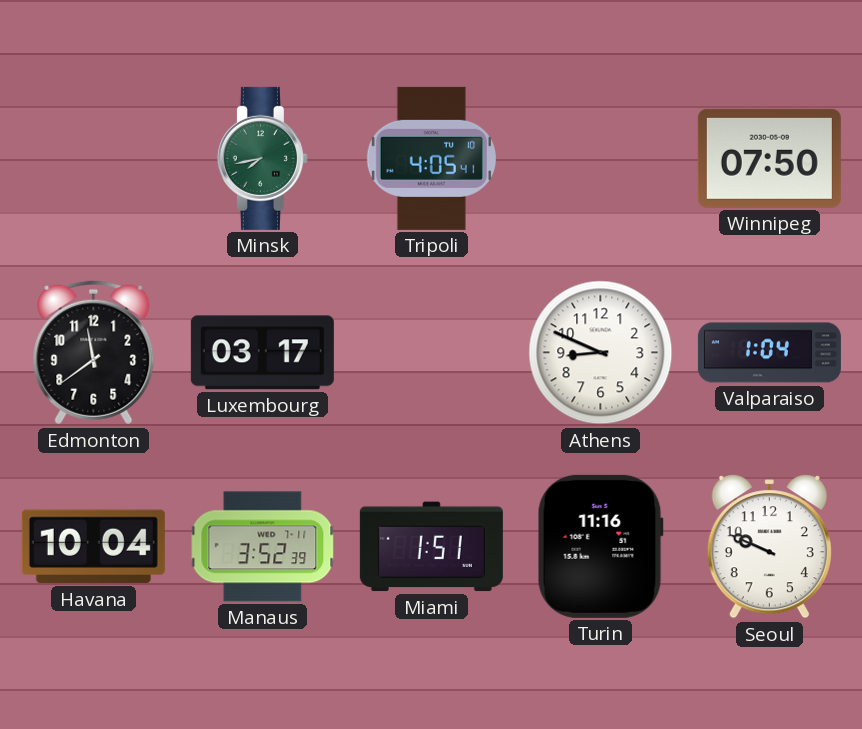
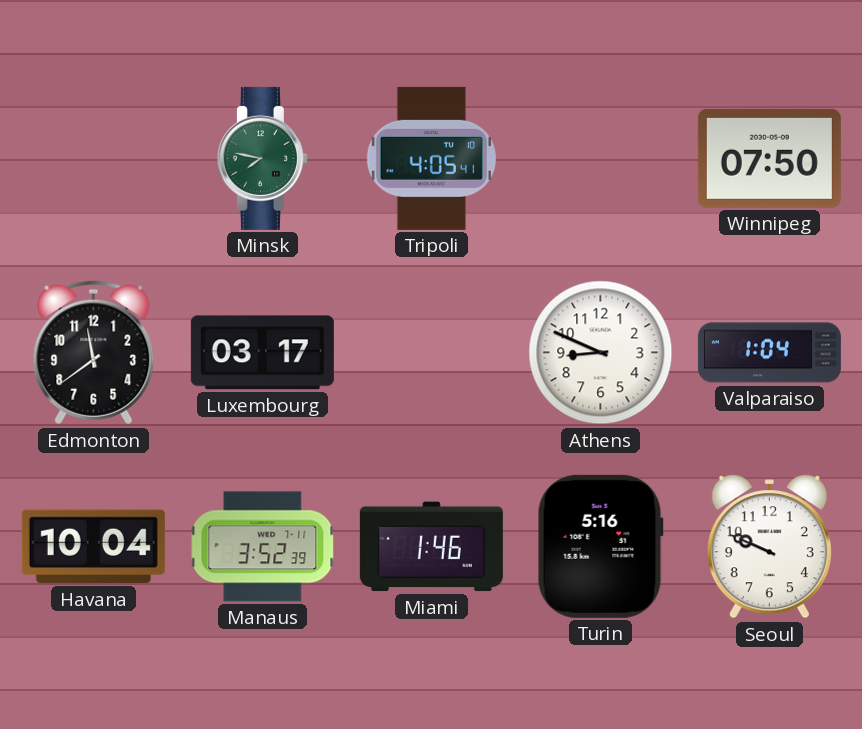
Minsk: 7:43 -> 7:47
Miami: 1:51 -> 1:46
Turin: 11:16 -> 5:16
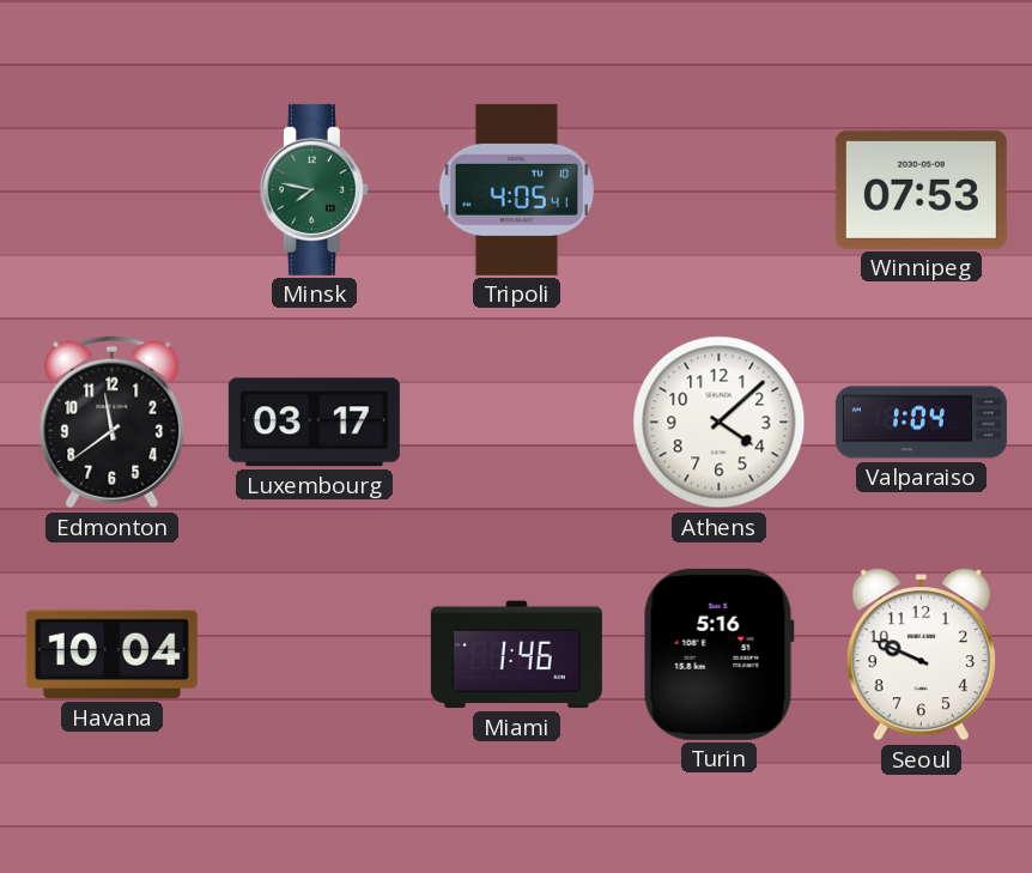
Winnipeg: 07:50 -> 07:53
Athens: 8:49 -> 4:08
Manaus: 3:52 -> none
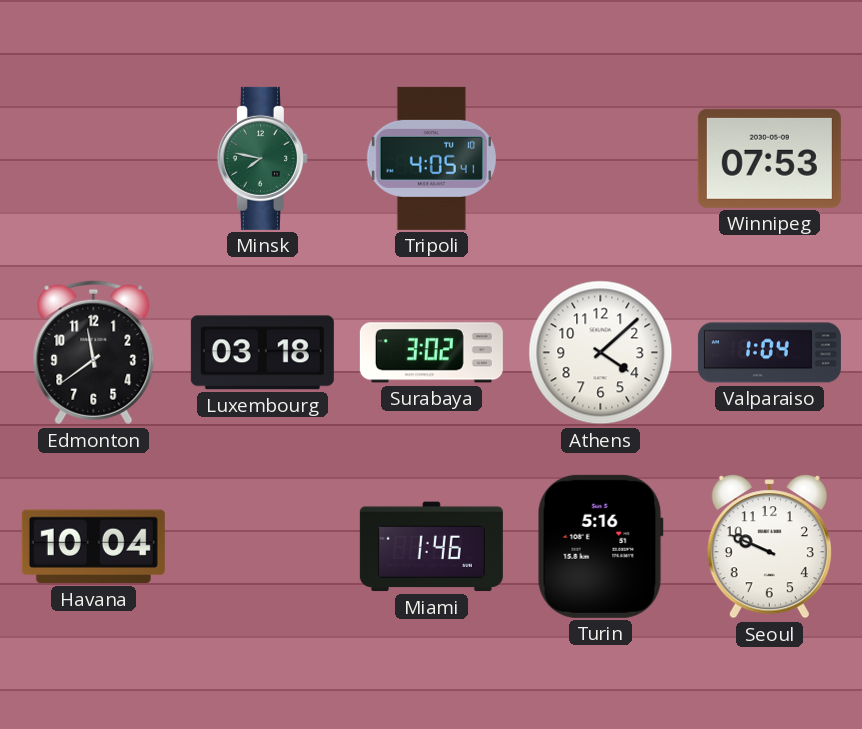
Luxembourg: 03:17 -> 03:18
Surabaya: none -> 3:02
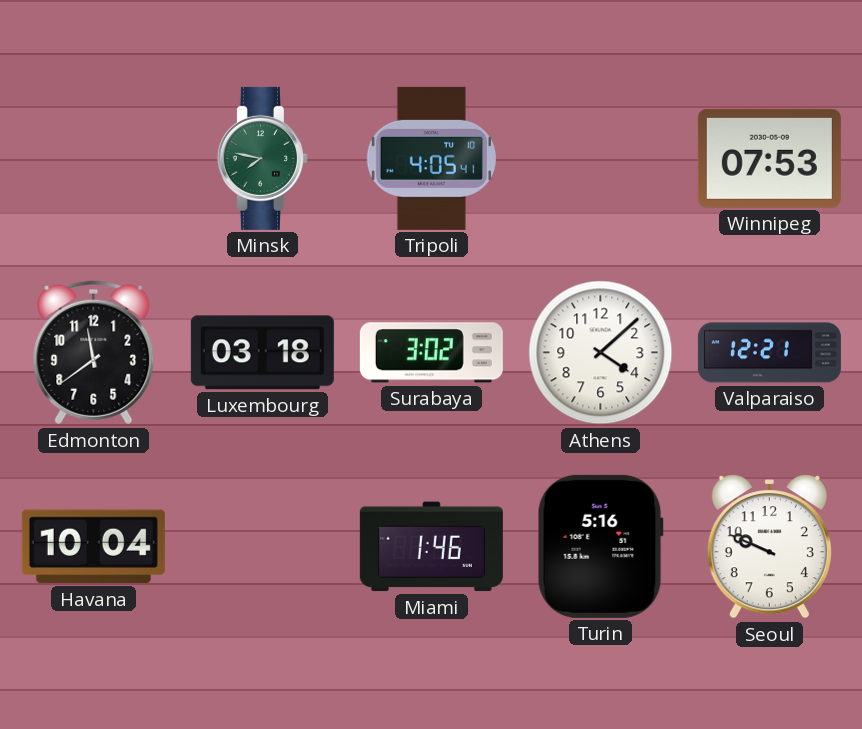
Valparaiso: 1:04 -> 12:21
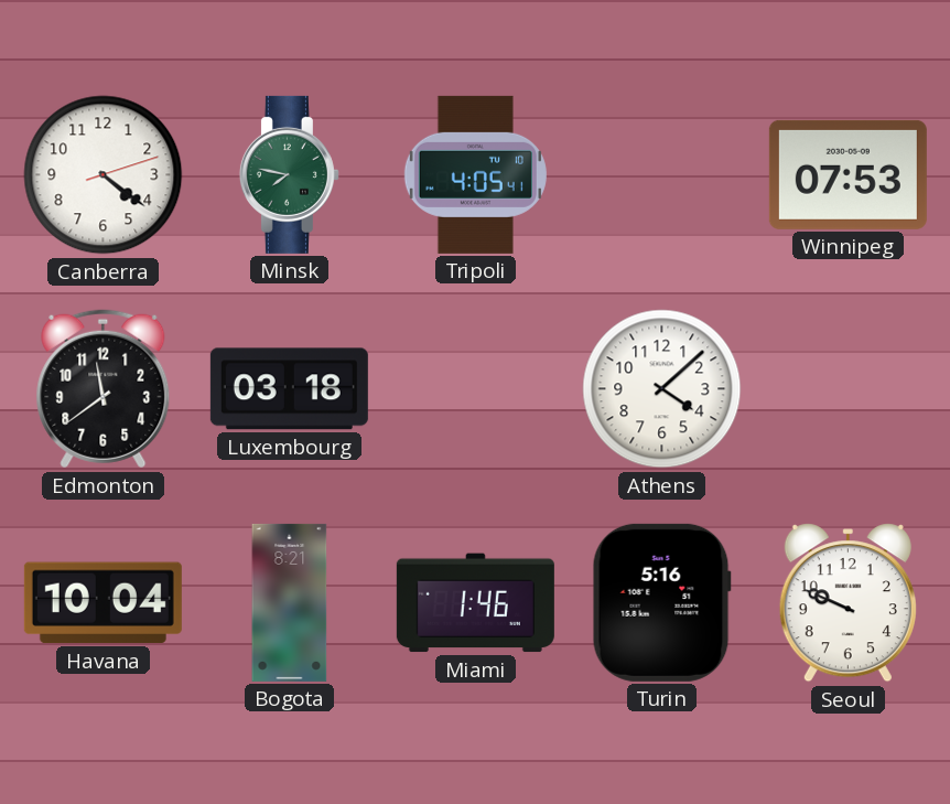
Canberra: none -> 4:21
Surabaya: 3:02 -> none
Valparaiso: 12:21 -> none
Bogota: none -> 8:21
